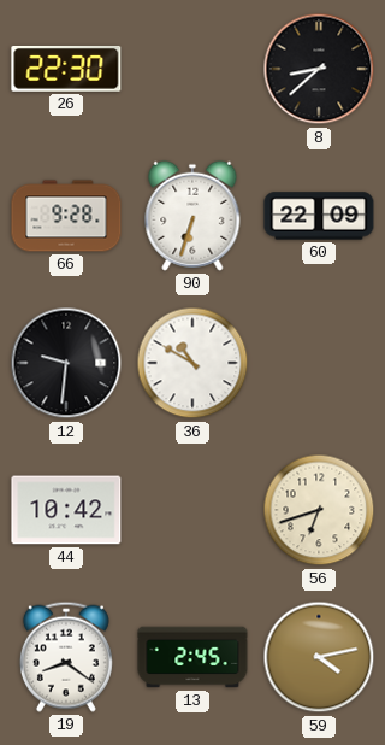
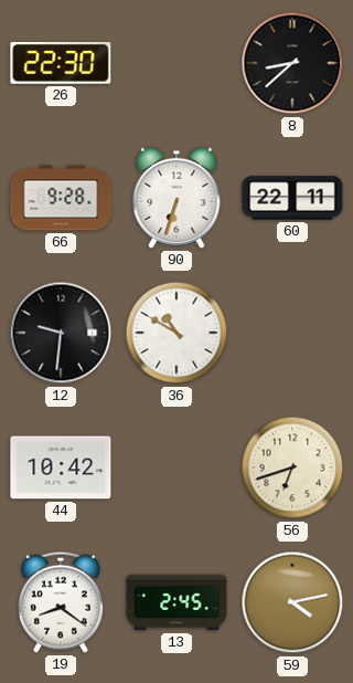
60: 22:09 -> 22:11
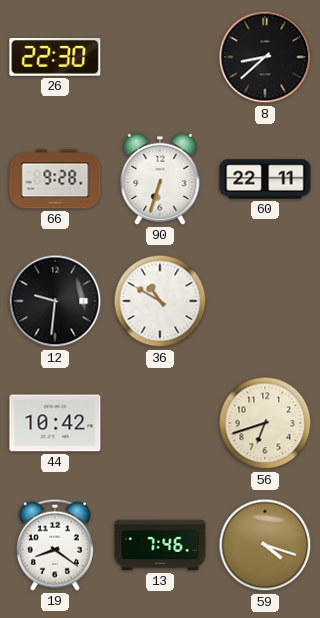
13: 2:45 -> 7:46
59: 4:13 -> 4:18
